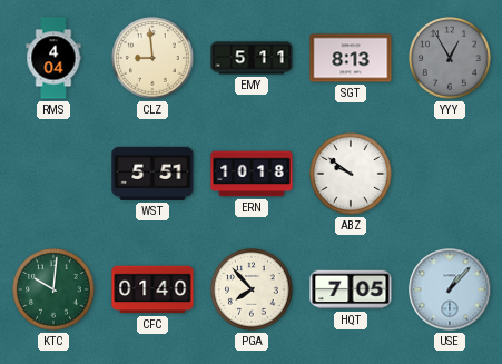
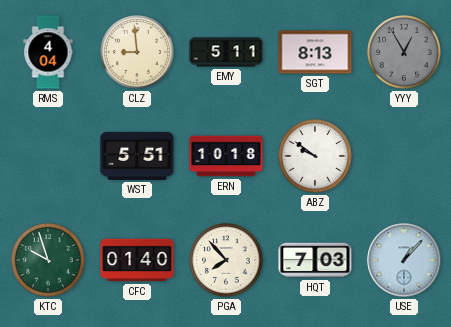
KTC: 10:01 -> 9:57
HQT: 7:05 -> 7:03
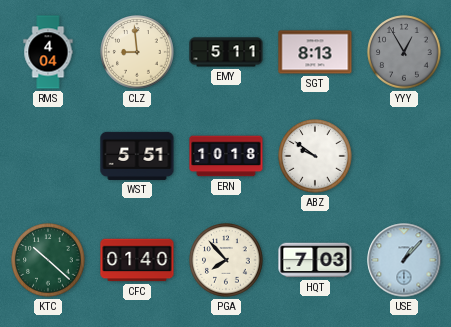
KTC: 9:57 -> 10:22
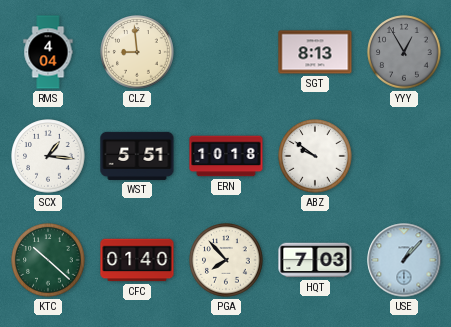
EMY: 5:11 -> none
SCX: none -> 1:16
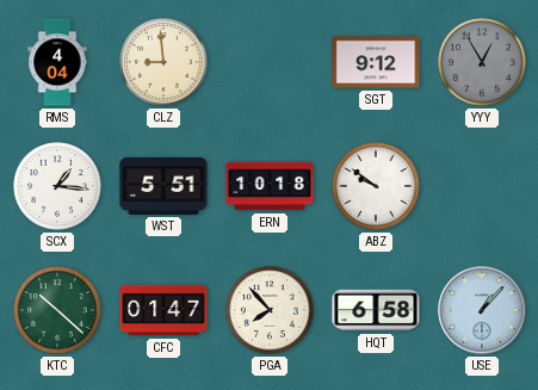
SGT: 8:13 -> 9:12
CFC: 01:40 -> 01:47
HQT: 7:03 -> 6:58
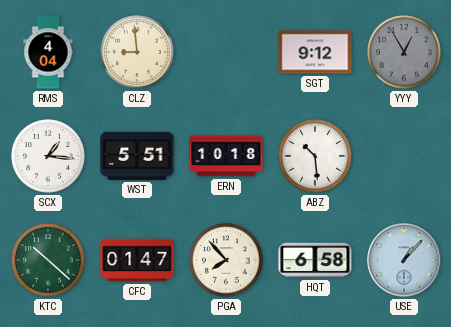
ABZ: 9:51 -> 10:29
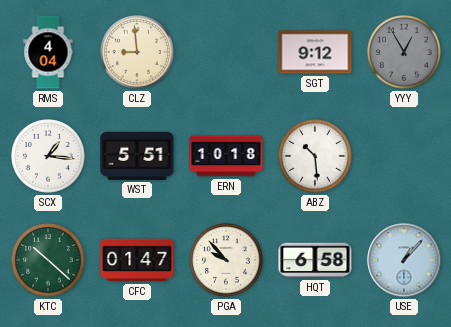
PGA: 7:53 -> 9:53
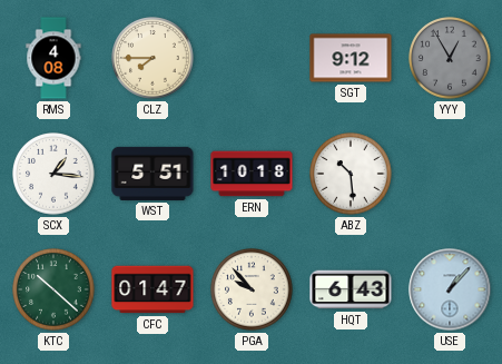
RMS: 4:04 -> 4:08
CLZ: 8:59 -> 7:45
HQT: 6:58 -> 6:43
